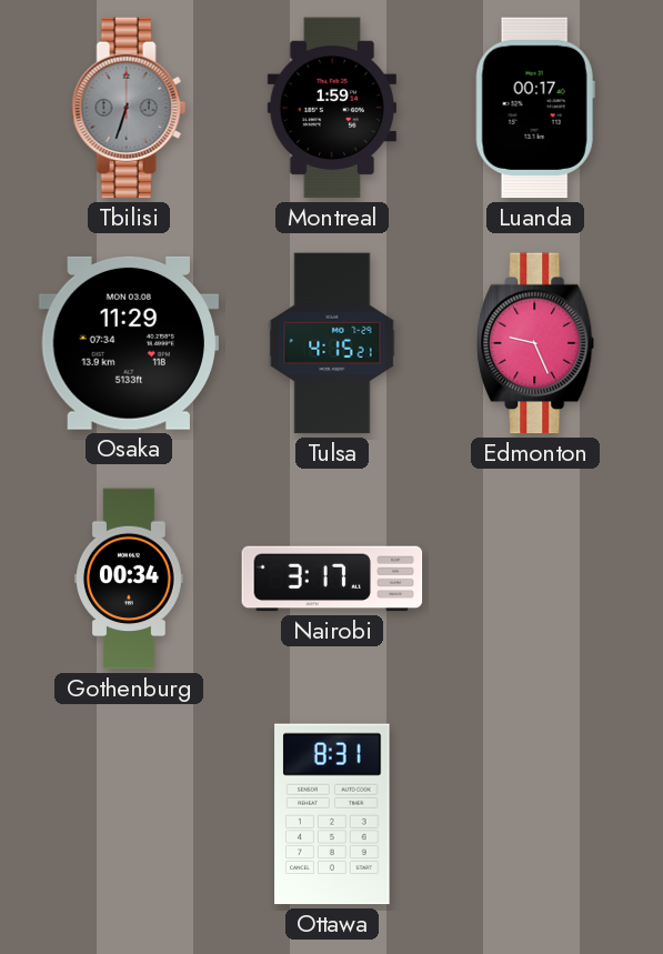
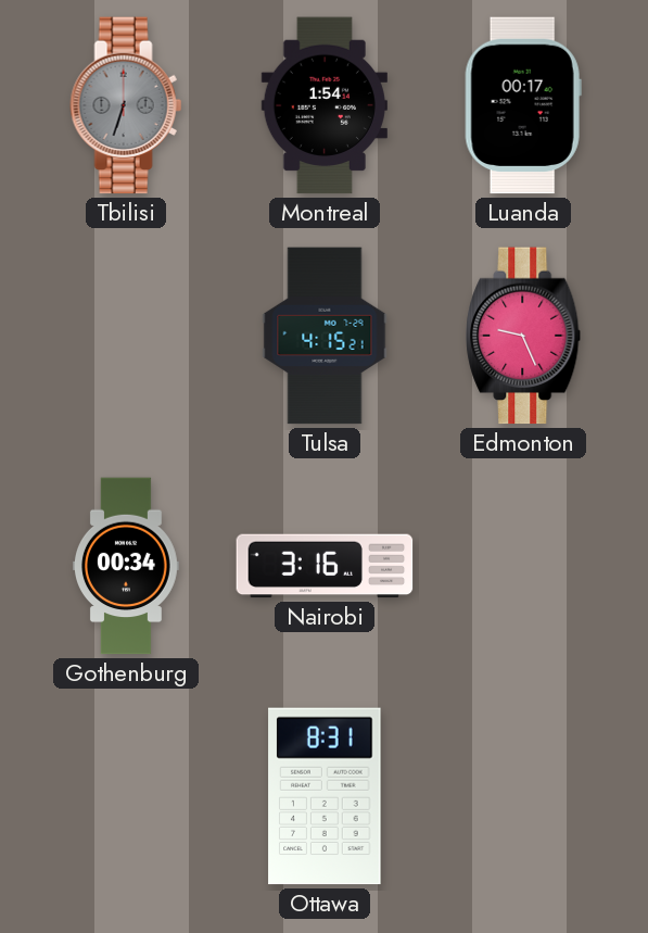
Montreal: 1:59 -> 1:54
Osaka: 11:29 -> none
Nairobi: 3:17 -> 3:16
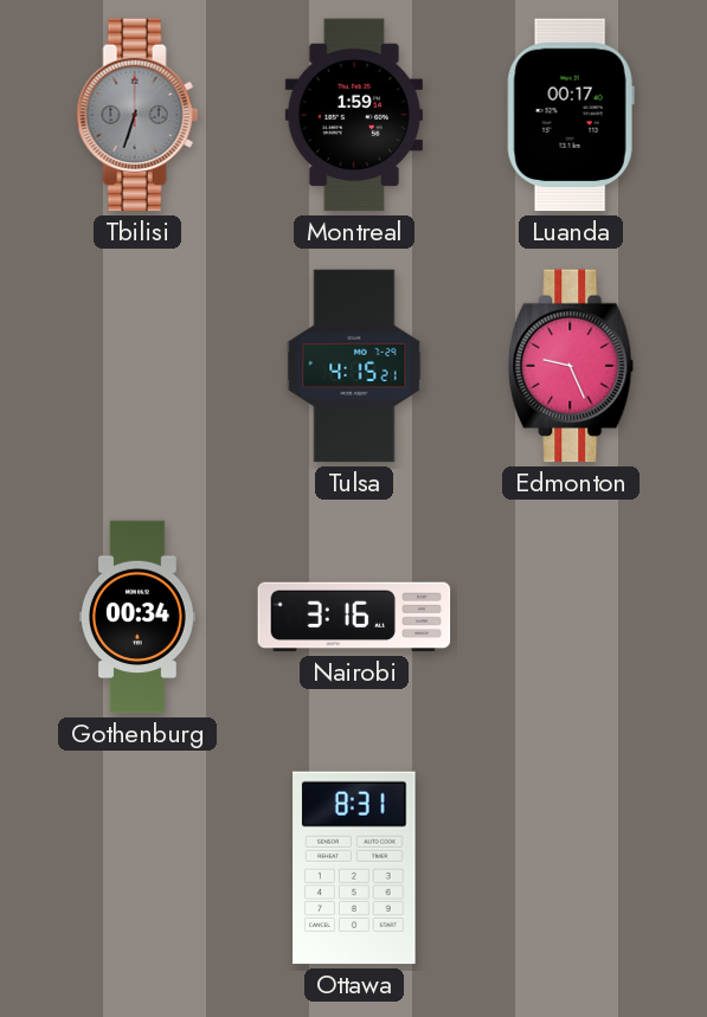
Montreal: 1:54 -> 1:59
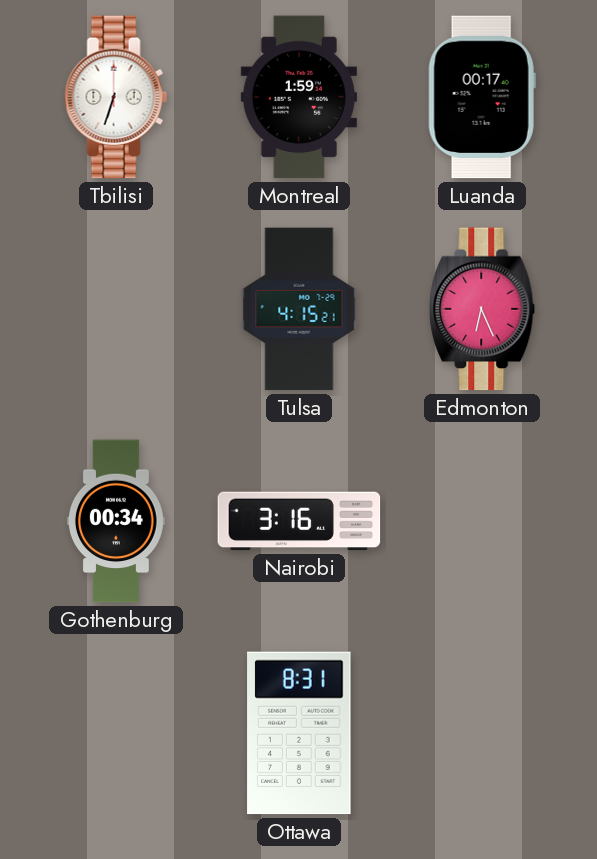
Tbilisi dial: grey -> white
Edmonton: 9:26 -> 6:26
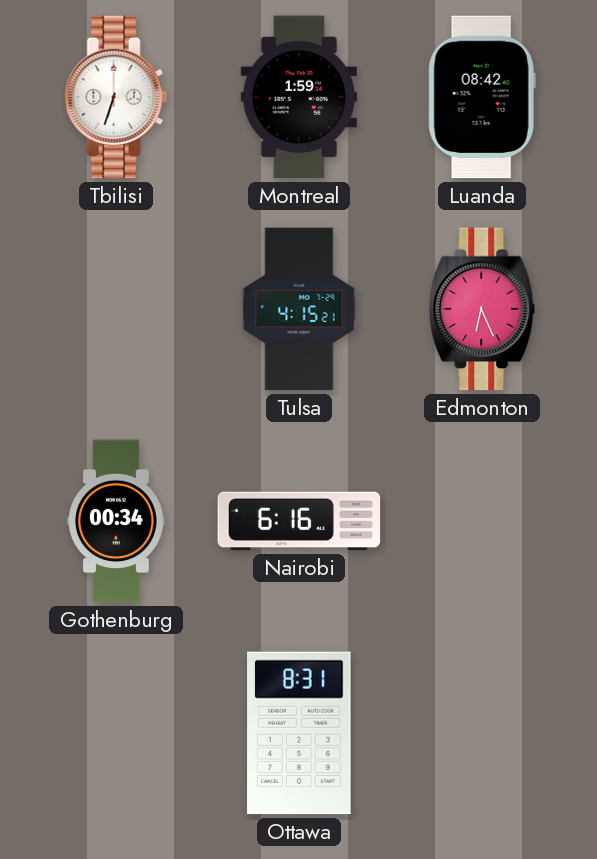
Luanda: 00:17 -> 08:42
Nairobi: 3:16 -> 6:16
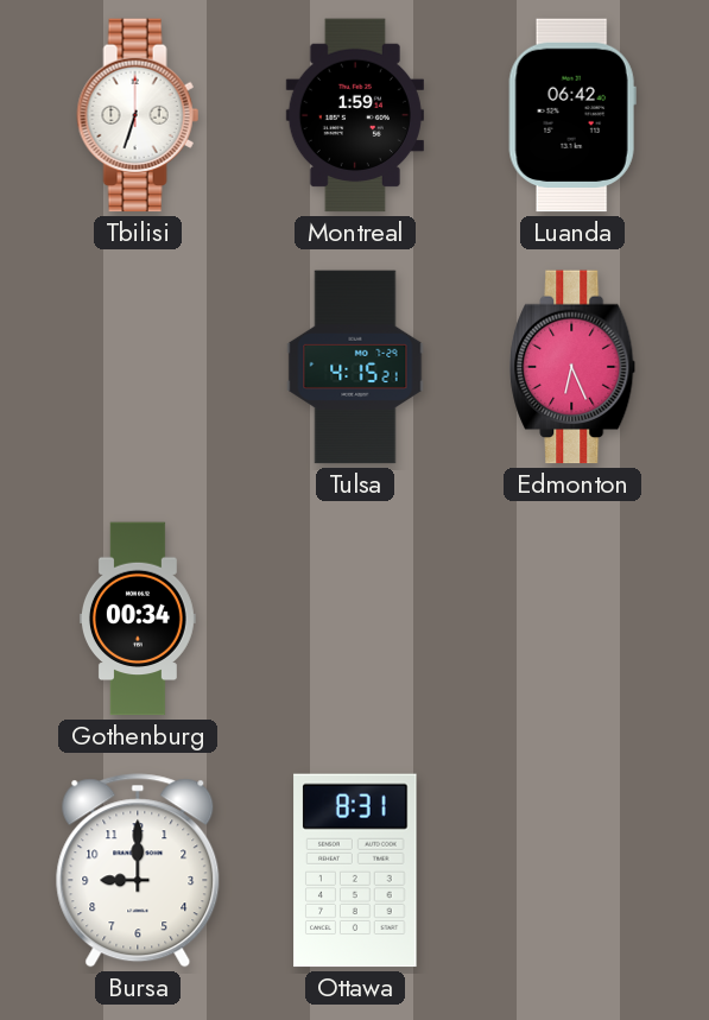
Luanda: 08:42 -> 06:42
Nairobi: 6:16 -> none
Bursa: none -> 9:00
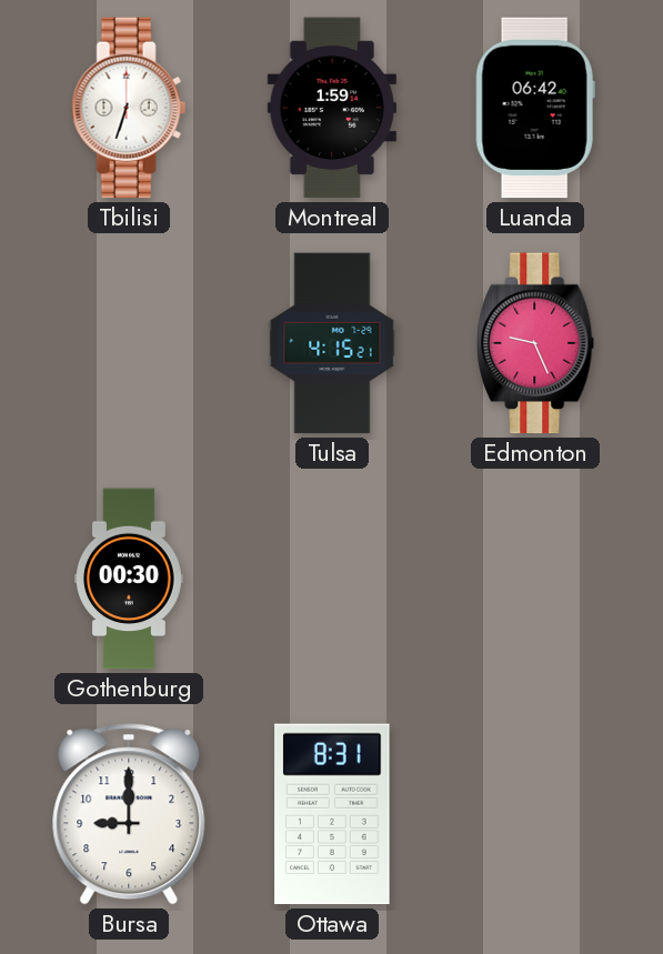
Edmonton: 6:26 -> 9:26
Gothenburg: 00:34 -> 00:30
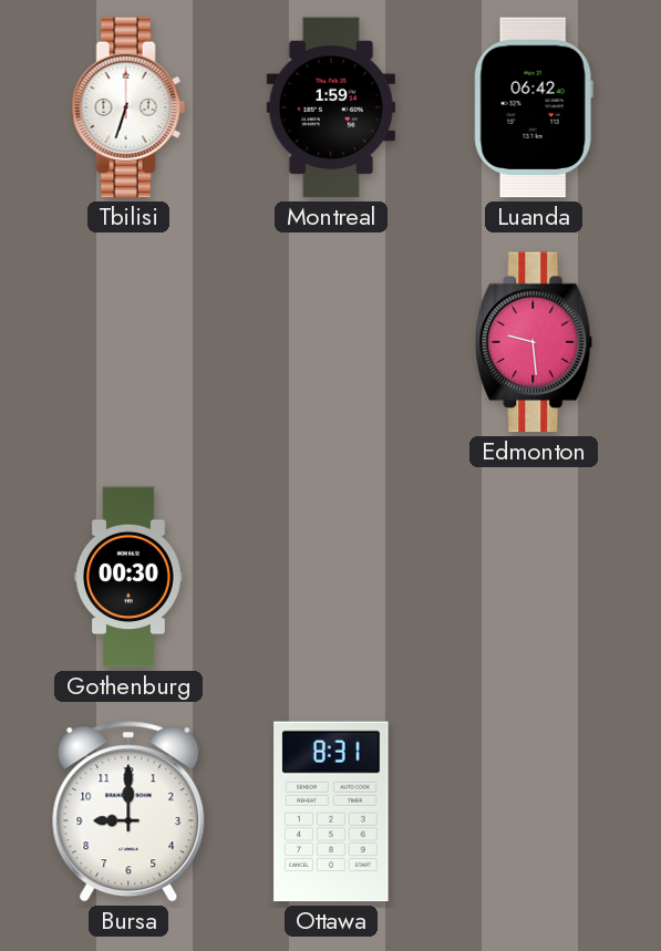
Tulsa: 4:15 -> none
Edmonton: 9:26 -> 9:29
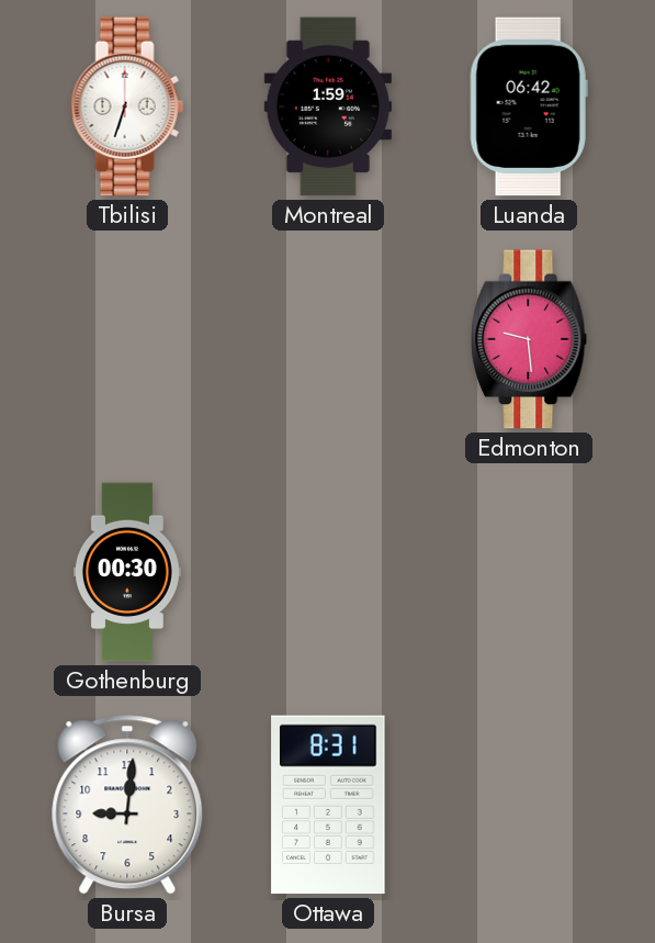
Bursa: 9:00 -> 9:01
